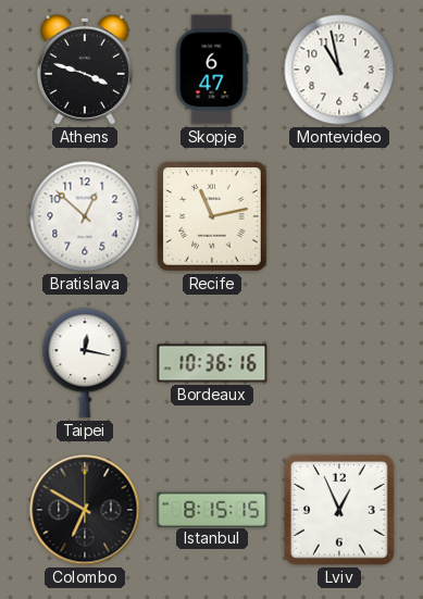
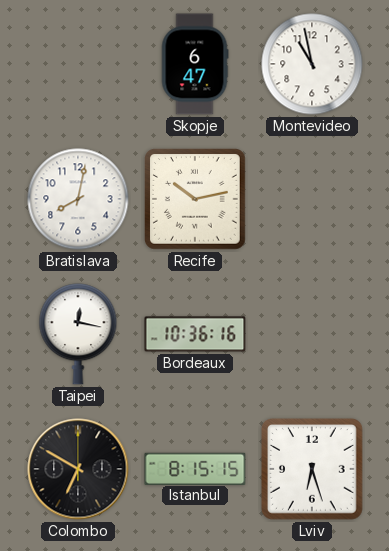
Athens: 3:48 -> none
Bratislava: 12:52 -> 8:02
Recife: 11:13 -> 10:13
Lviv: 12:56 -> 6:27
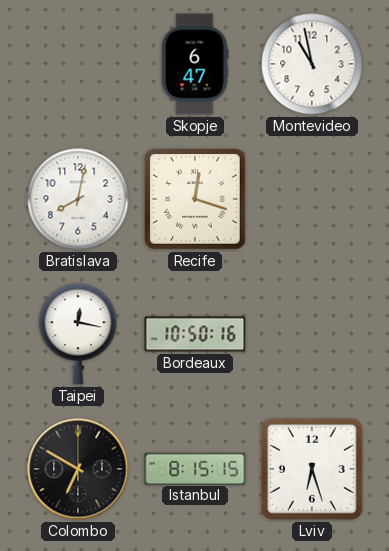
Recife: 10:13 -> 12:18
Bordeaux: 10:36 -> 10:50
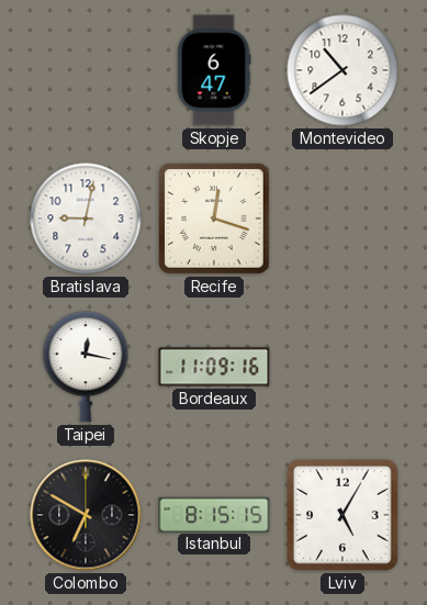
Montevideo: 10:58 -> 10:39
Bratislava: 8:02 -> 9:02
Bordeaux: 10:50 -> 11:09
Lviv: 6:27 -> 5:05
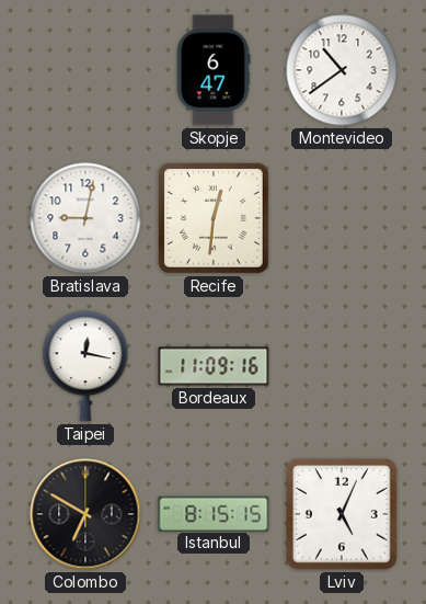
Recife: 12:18 -> 12:31
Lviv: 5:05 -> 5:04
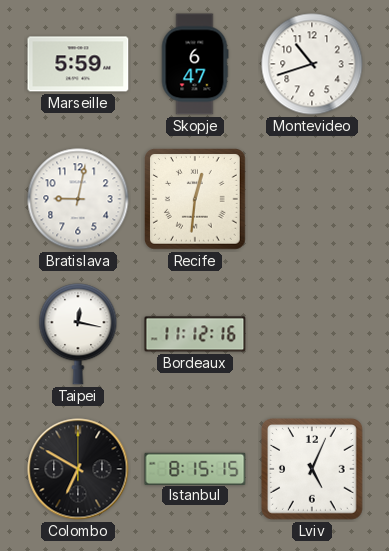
Marseille: none -> 5:59
Montevideo: 10:39 -> 10:42
Bordeaux: 11:09 -> 11:12
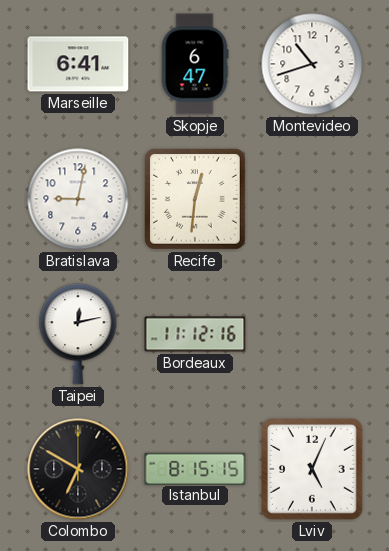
Marseille: 5:59 -> 6:41
Taipei: 12:17 -> 12:13
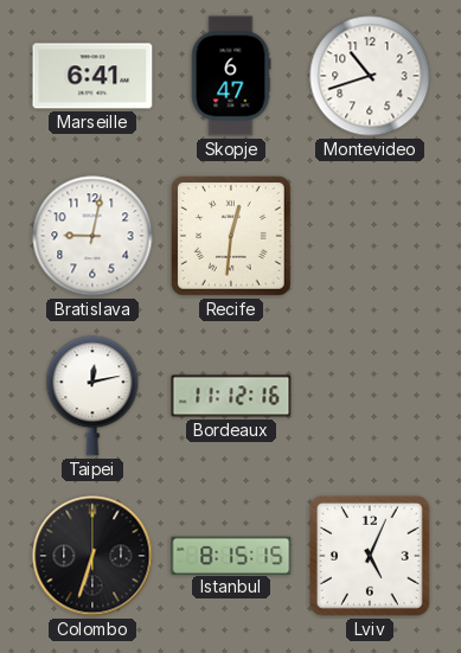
Colombo: 6:50 -> 6:33
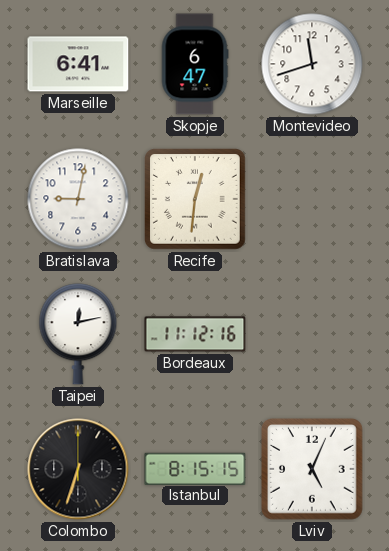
Montevideo: 10:42 -> 11:42
